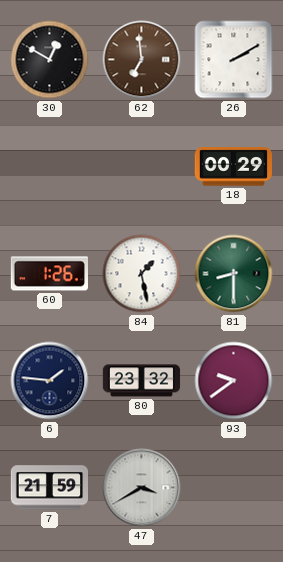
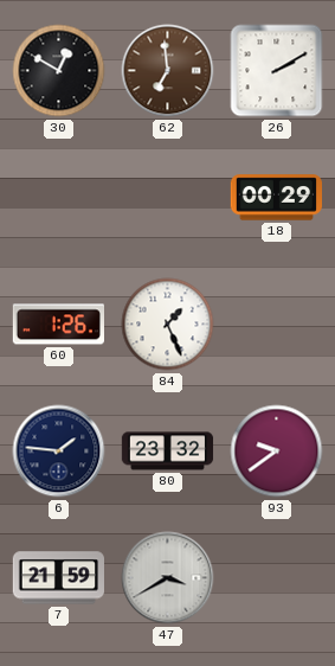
84: 1:28 -> 1:26
81: 8:30 -> none
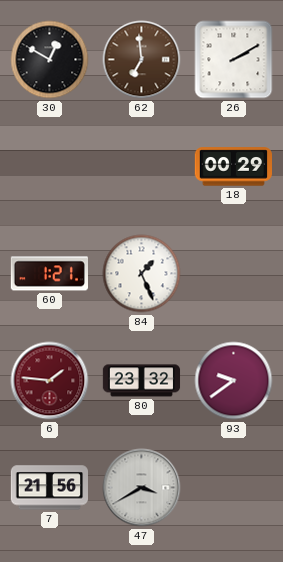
60: 1:26 -> 1:21
6 dial: navy -> burgundy
7: 21:59 -> 21:56
